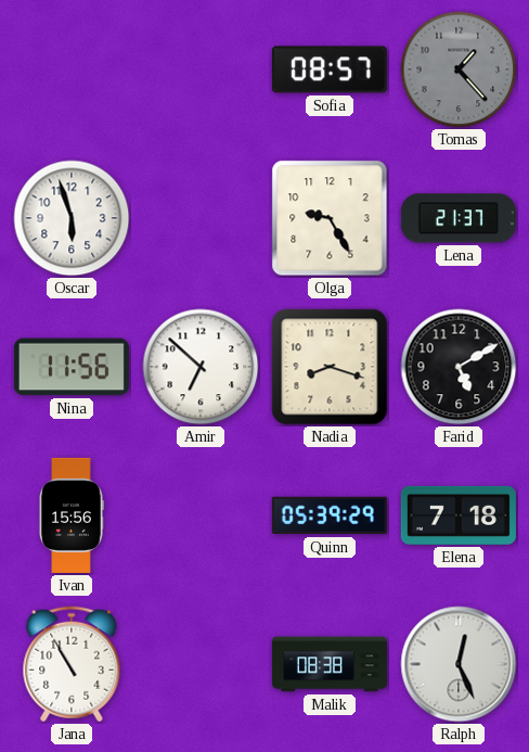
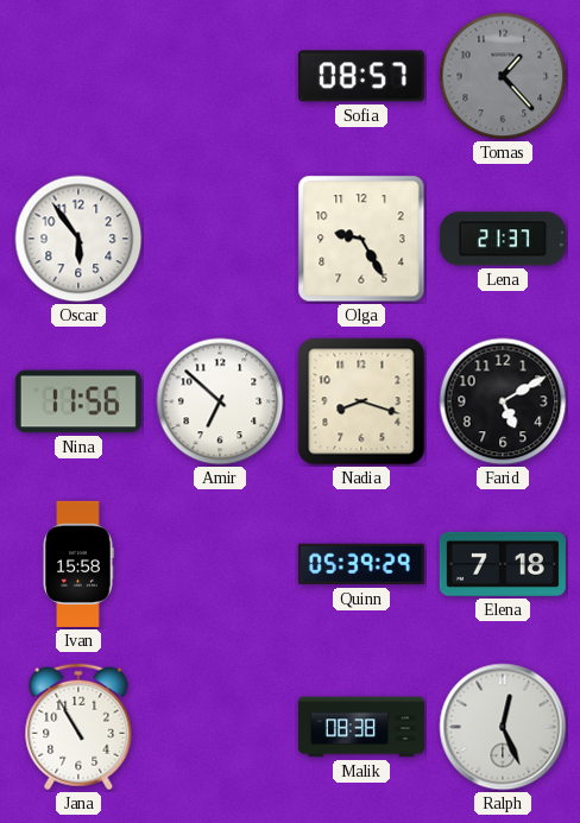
Oscar: 5:57 -> 5:54
Ivan: 15:56 -> 15:58
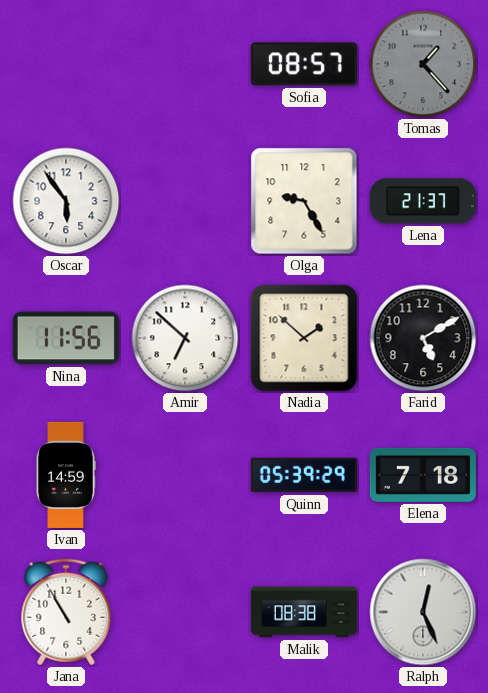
Nadia: 8:18 -> 1:52
Ivan: 15:58 -> 14:59
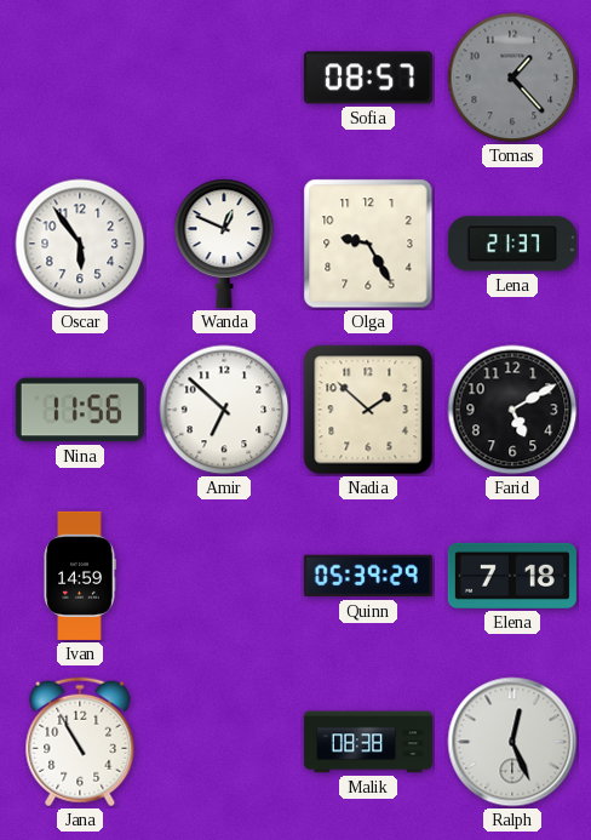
Wanda: none -> 12:49
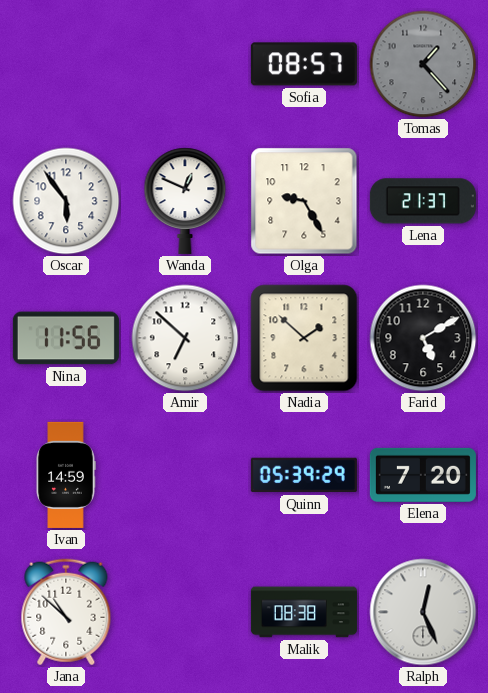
Elena: 7:18 -> 7:20
Jana: 10:55 -> 10:52
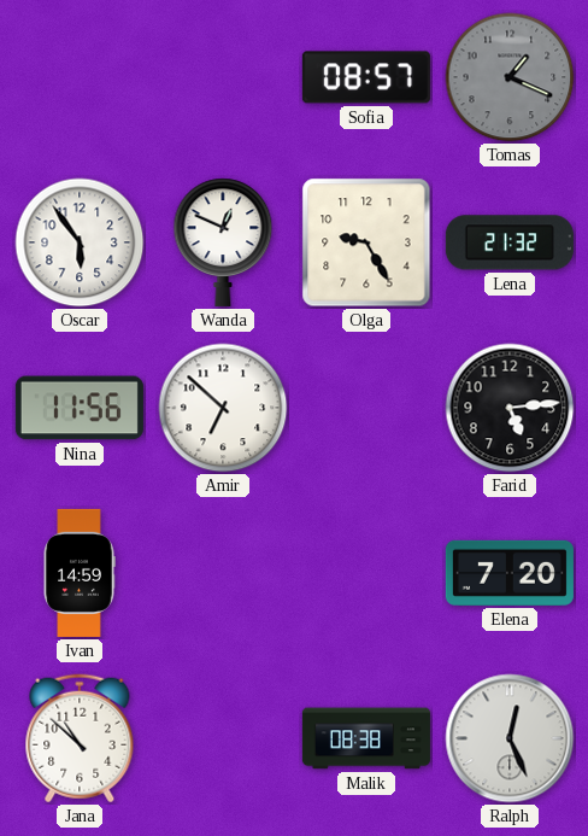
Tomas: 1:23 -> 1:19
Lena: 21:37 -> 21:32
Nadia: 1:52 -> none
Farid: 5:10 -> 5:14
Quinn: 05:39 -> none
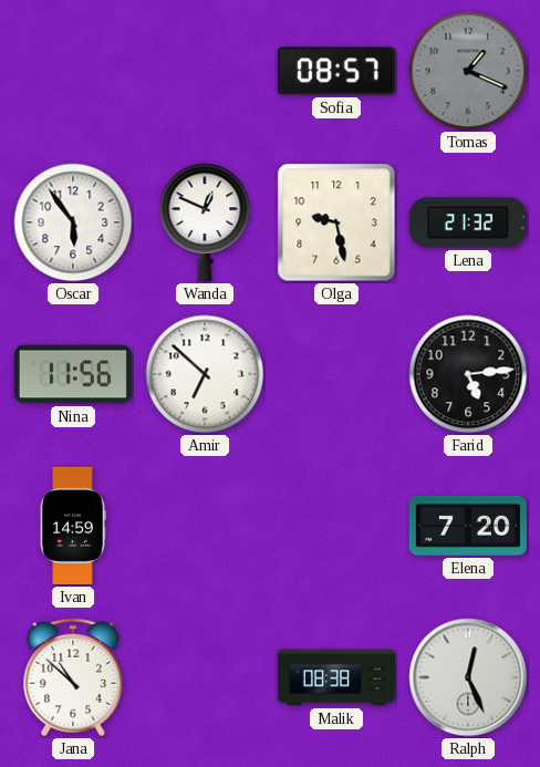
Olga: 9:25 -> 9:28
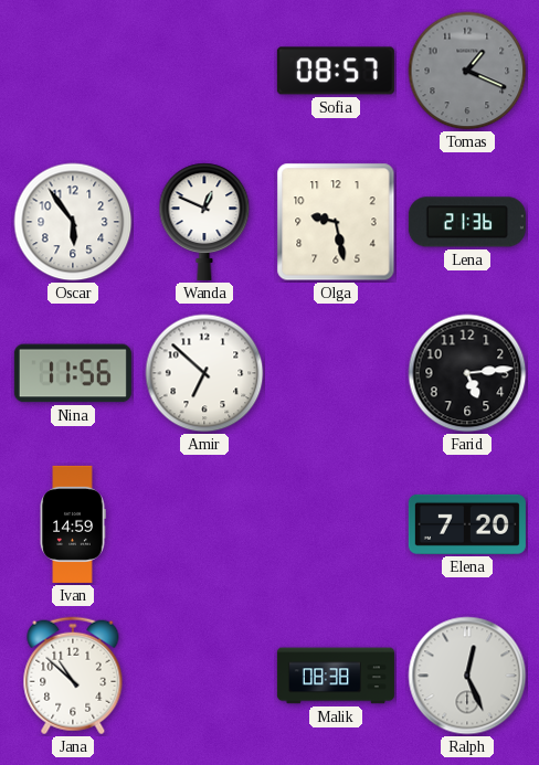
Lena: 21:32 -> 21:36
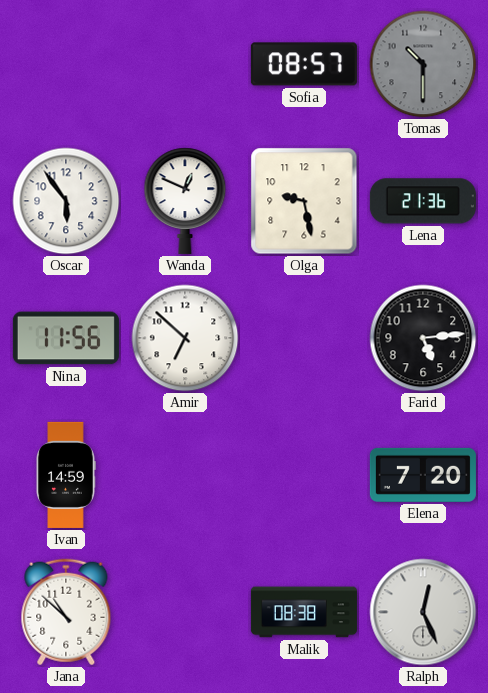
Tomas: 1:19 -> 10:30
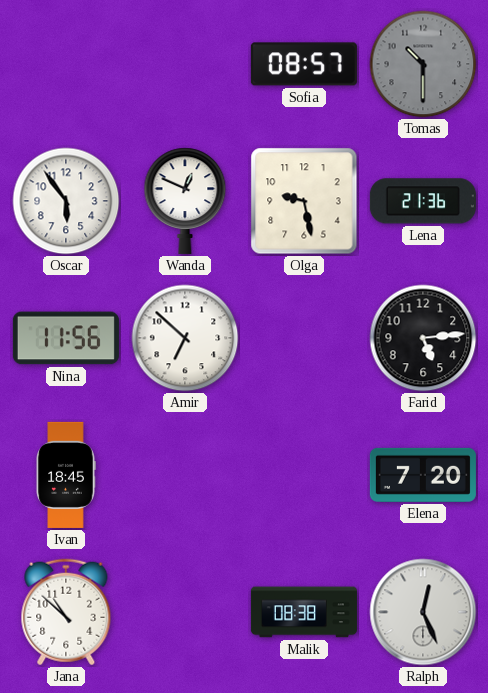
Ivan: 14:59 -> 18:45
